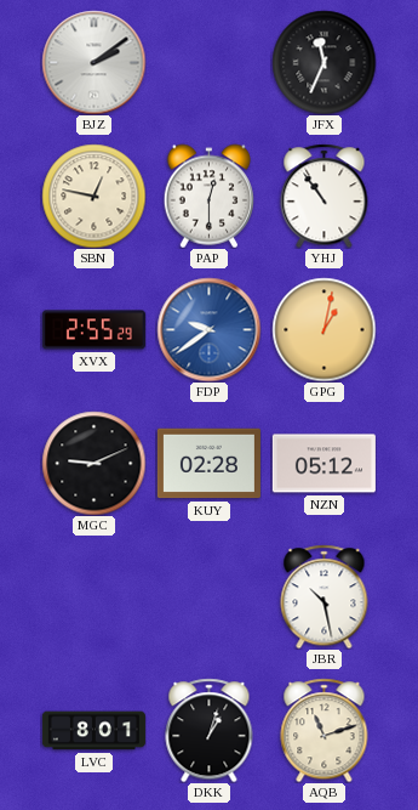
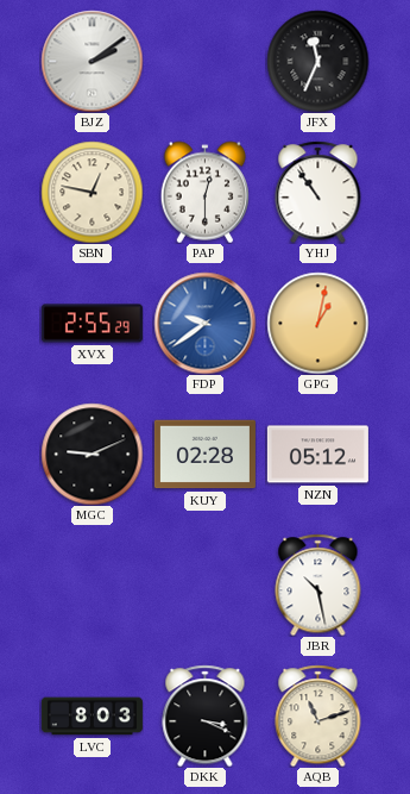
LVC: 8:01 -> 8:03
DKK: 1:03 -> 3:19
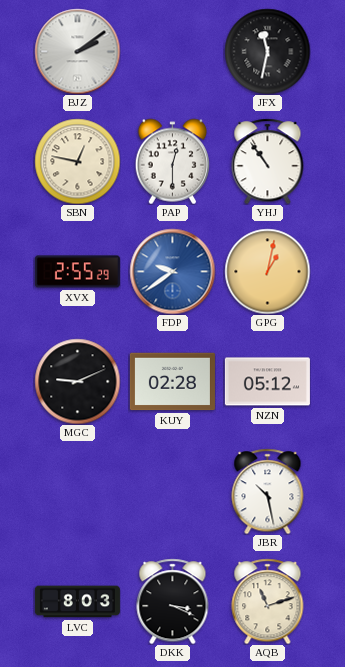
JFX: 11:34 -> 11:32
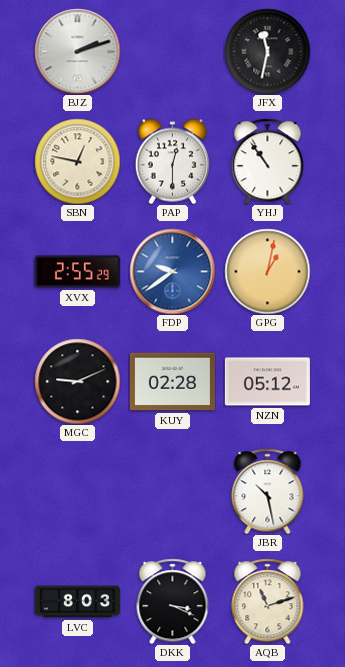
BJZ: 2:09 -> 2:12
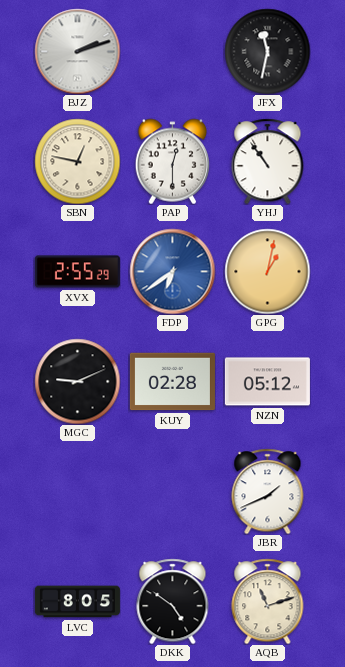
FDP: 9:39 -> 6:39
JBR: 10:28 -> 1:41
LVC: 8:03 -> 8:05
DKK: 3:19 -> 4:51
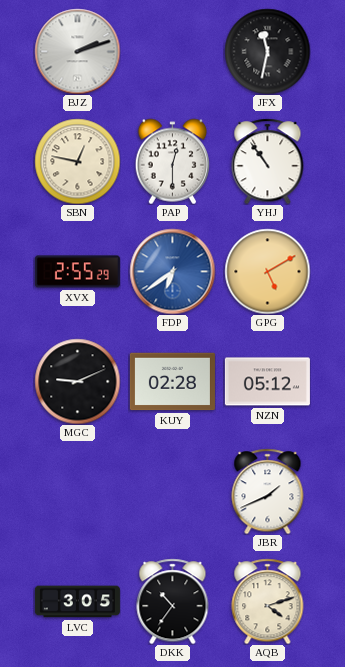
GPG: 1:02 -> 5:10
LVC: 8:05 -> 3:05
DKK: 4:51 -> 10:36
AQB: 11:12 -> 4:12
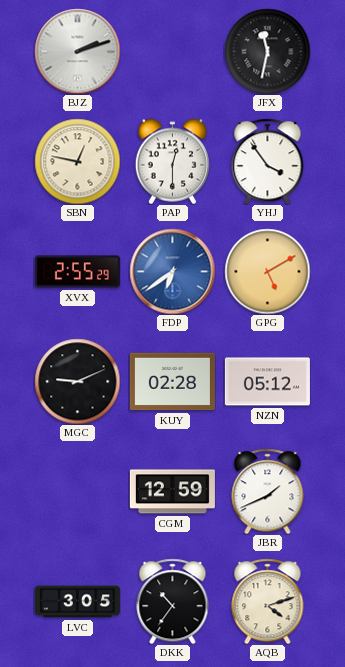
YHJ: 10:54 -> 3:54
CGM: none -> 12:59
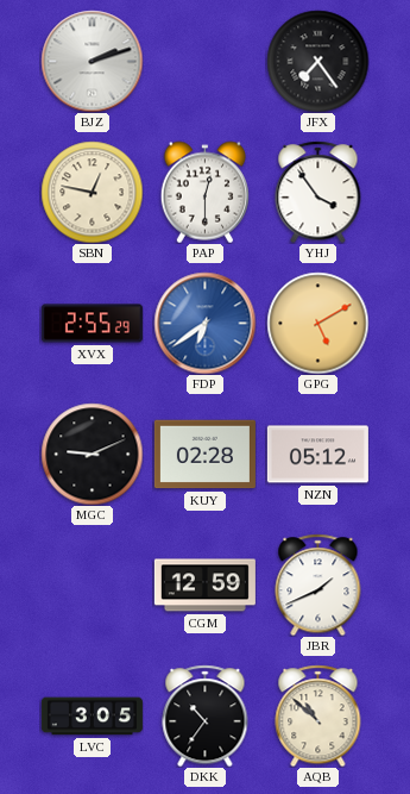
JFX: 11:32 -> 7:24
AQB: 4:12 -> 10:52
